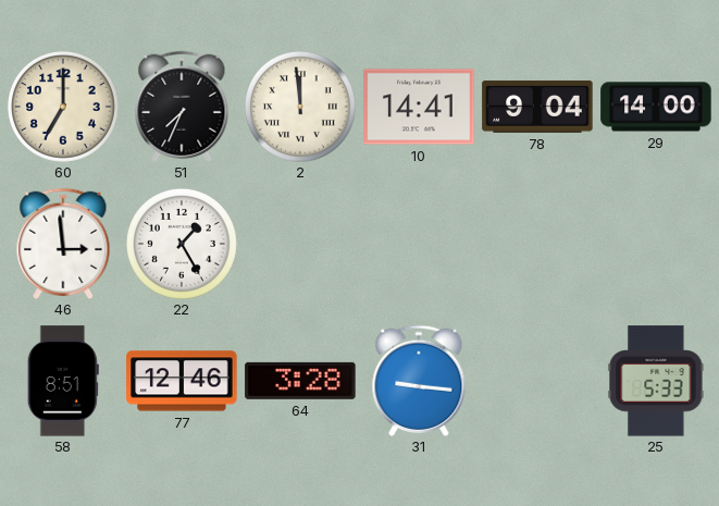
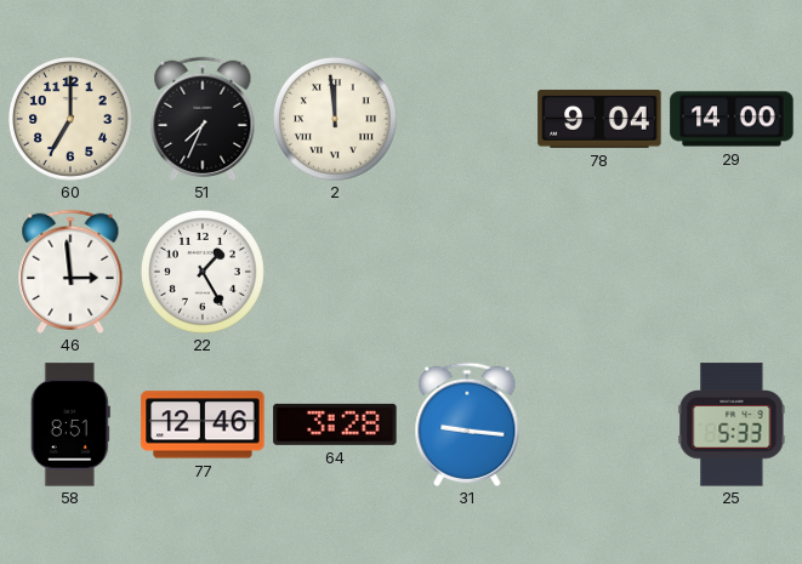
10: 14:41 -> none
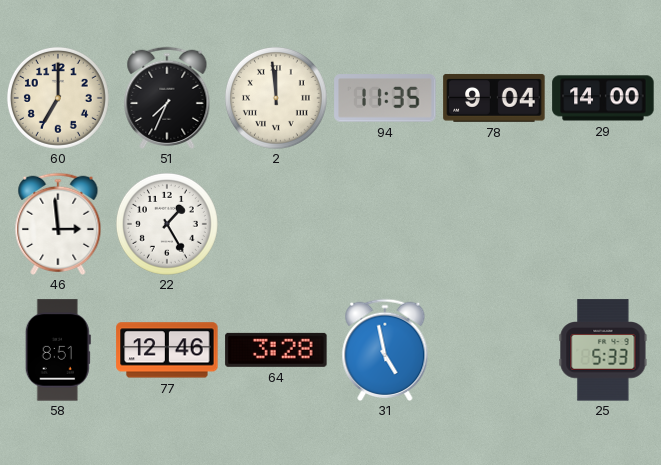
94: none -> 11:35
31: 9:16 -> 4:58
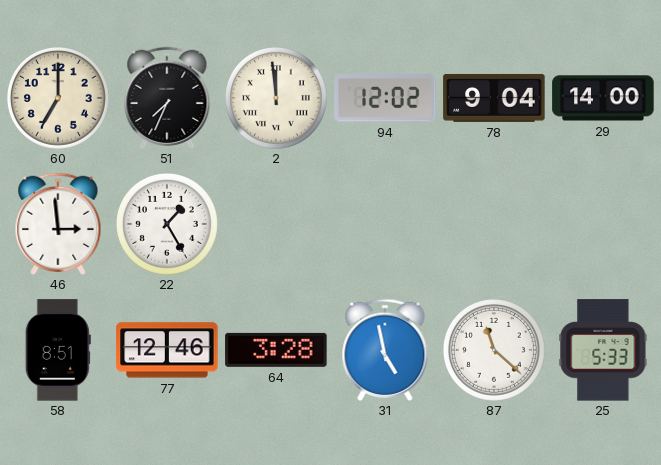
94: 11:35 -> 12:02
87: none -> 11:22
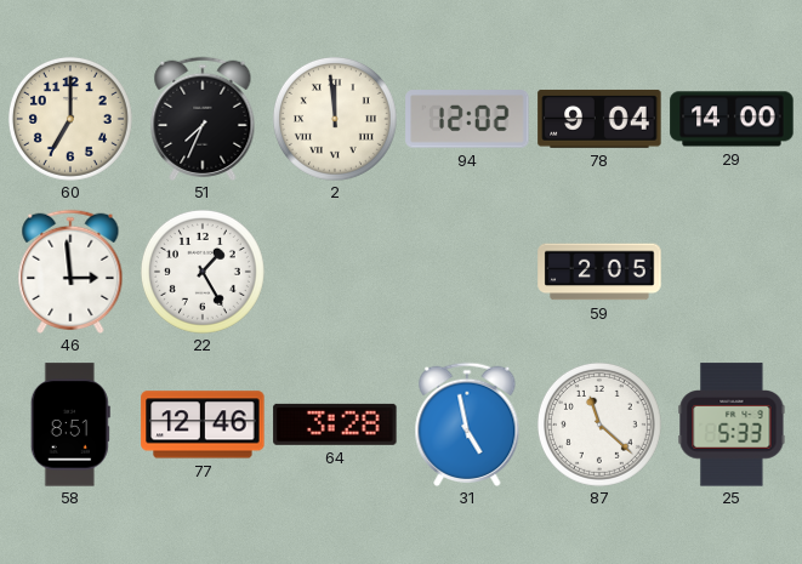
59: none -> 2:05
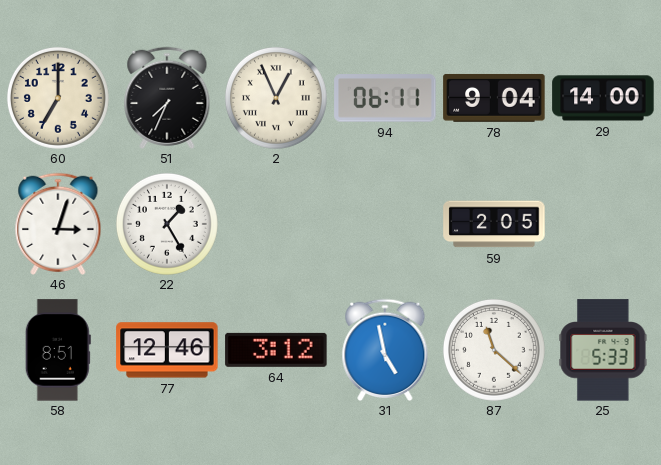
2: 11:59 -> 12:56
94: 12:02 -> 06:11
46: 2:59 -> 3:03
64: 3:28 -> 3:12
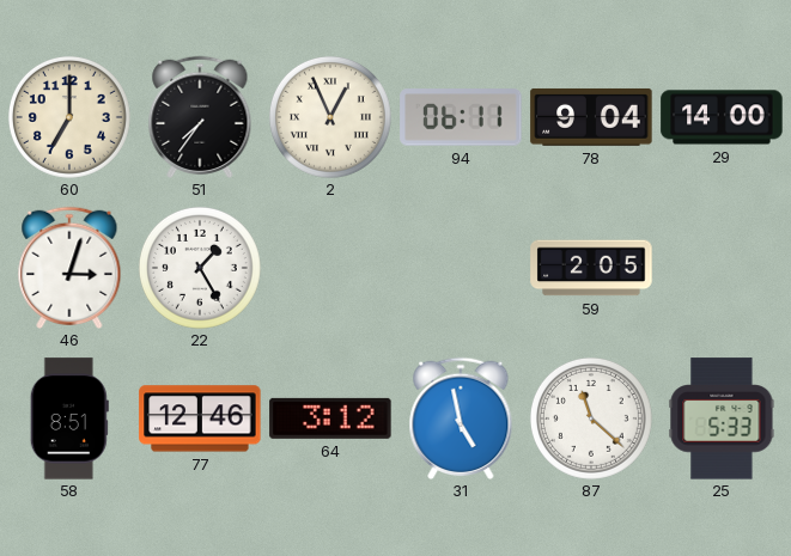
51: 7:34 -> 7:36
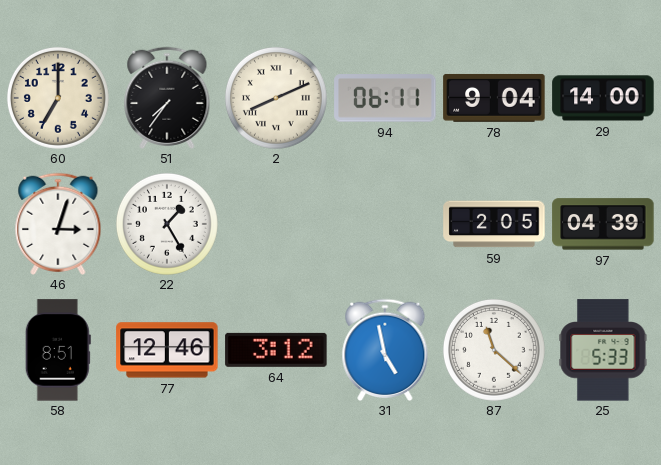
2: 12:56 -> 8:11
97: none -> 04:39
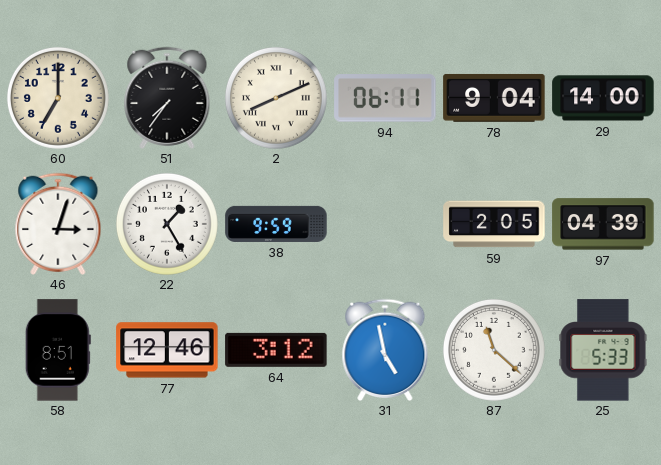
38: none -> 9:59
